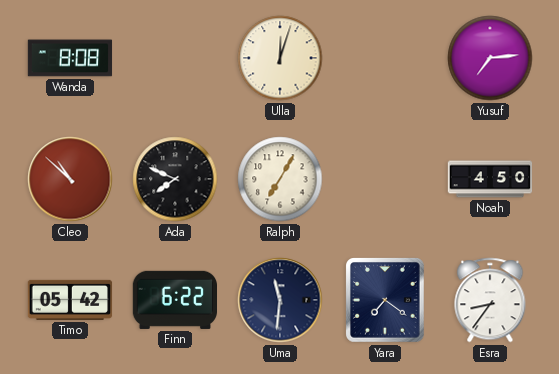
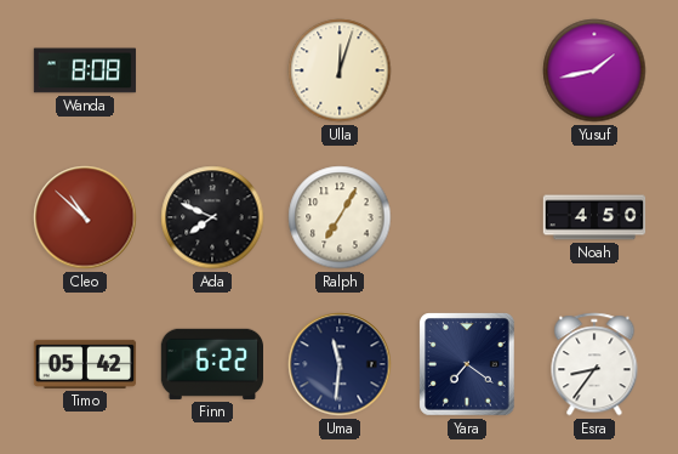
Yusuf: 7:14 -> 1:43
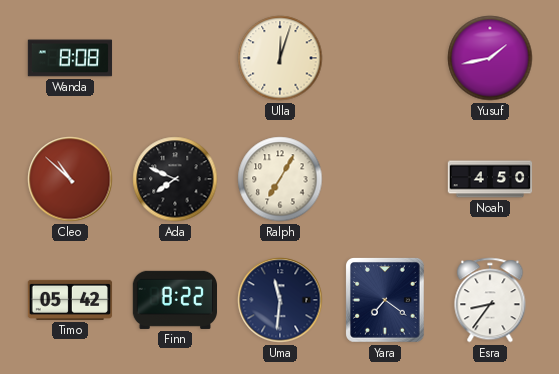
Finn: 6:22 -> 8:22
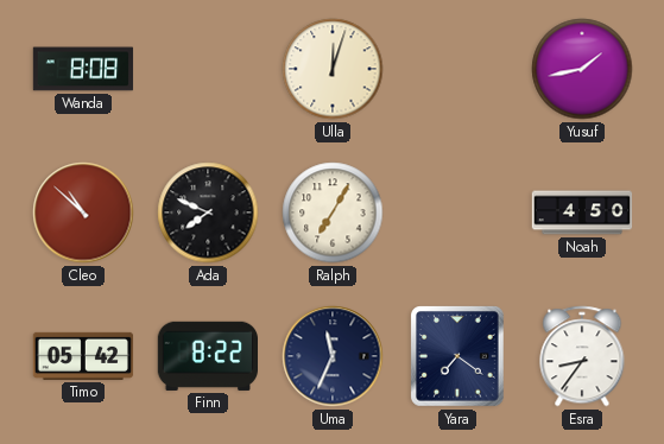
Uma: 11:31 -> 11:34
